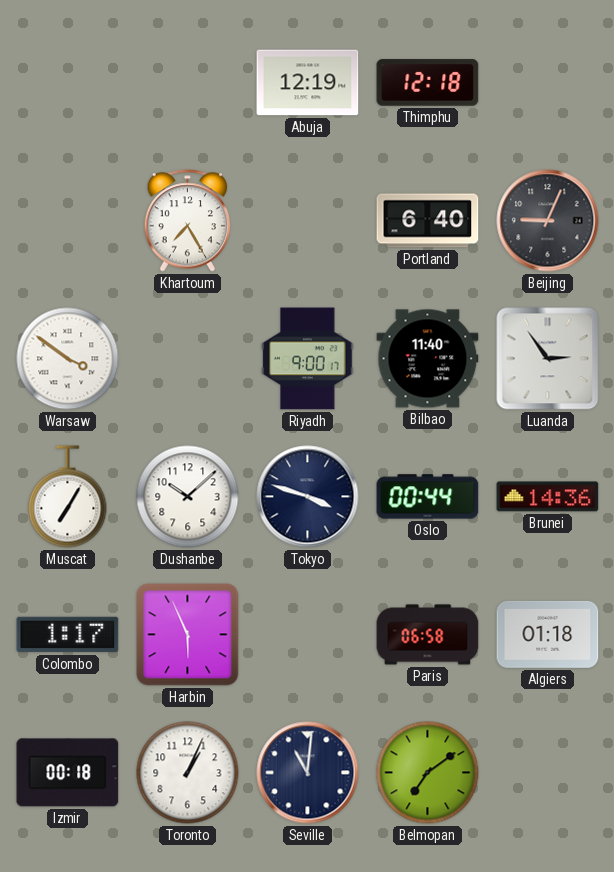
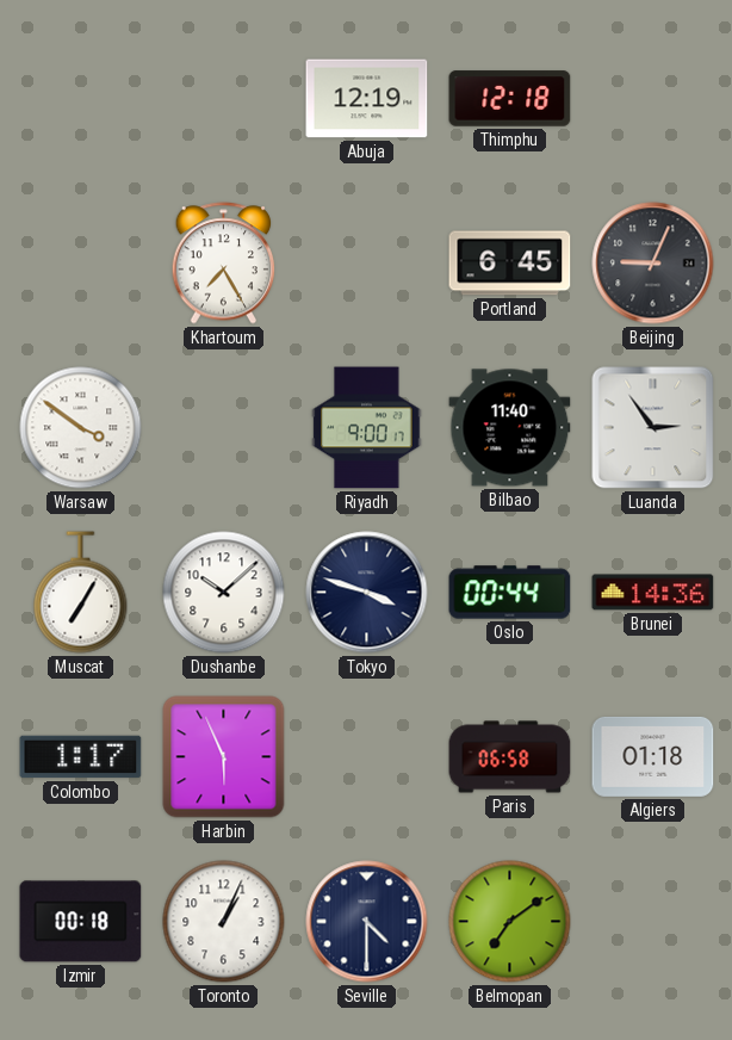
Portland: 6:40 -> 6:45
Seville: 11:01 -> 4:30
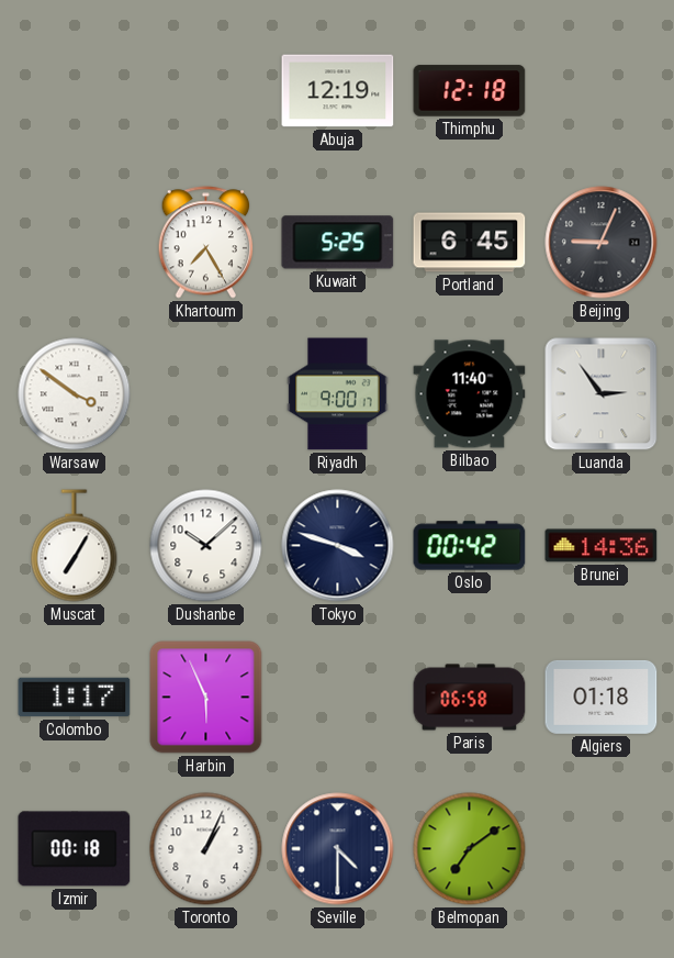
Kuwait: none -> 5:25
Oslo: 00:44 -> 00:42
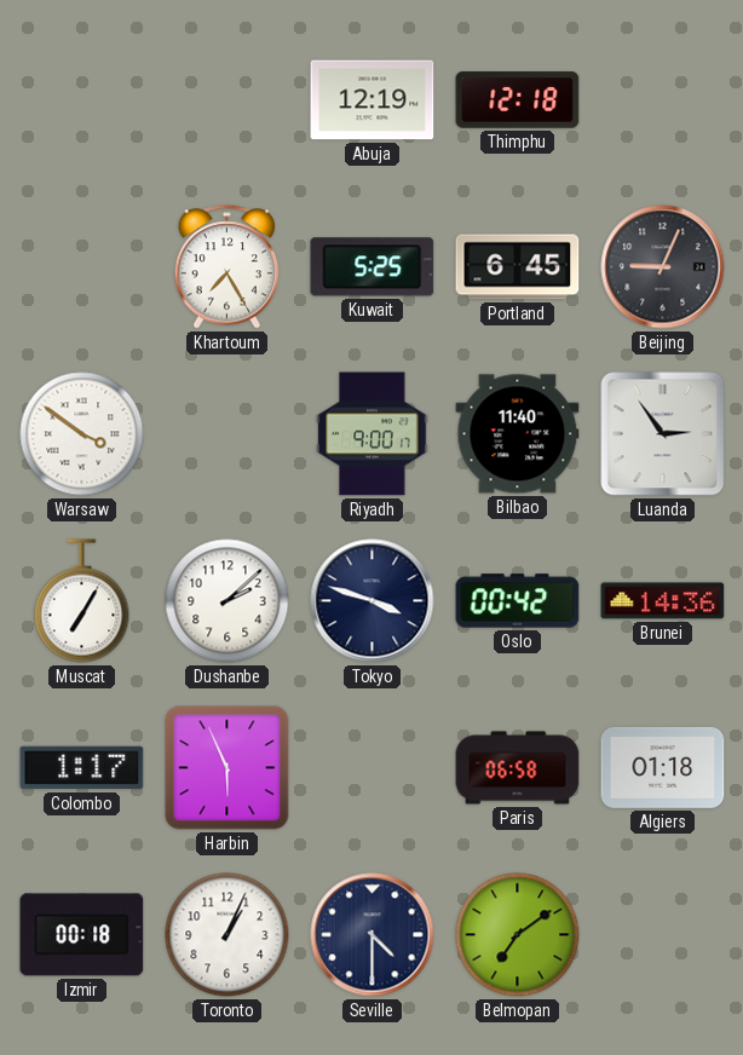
Dushanbe: 10:08 -> 2:08
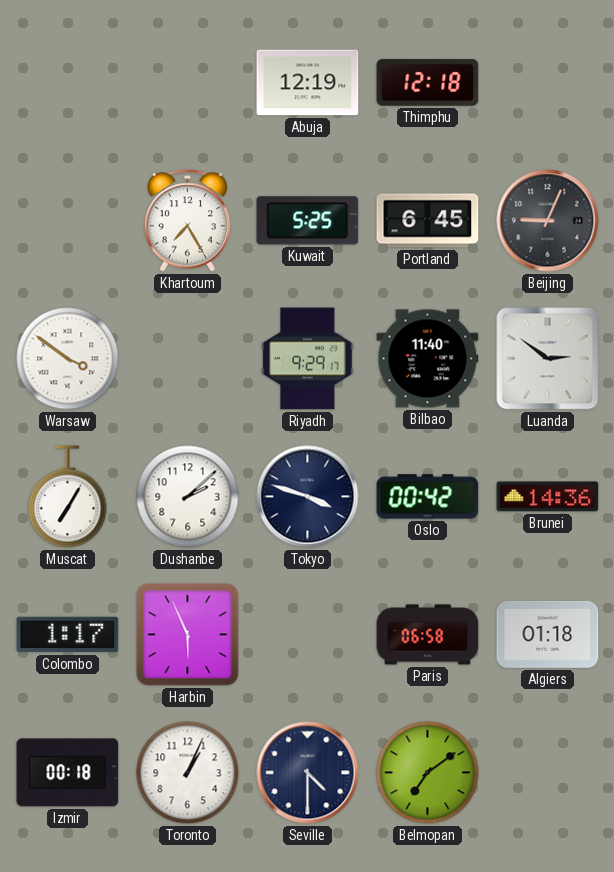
Riyadh: 9:00 -> 9:29
Luanda: 2:54 -> 2:51
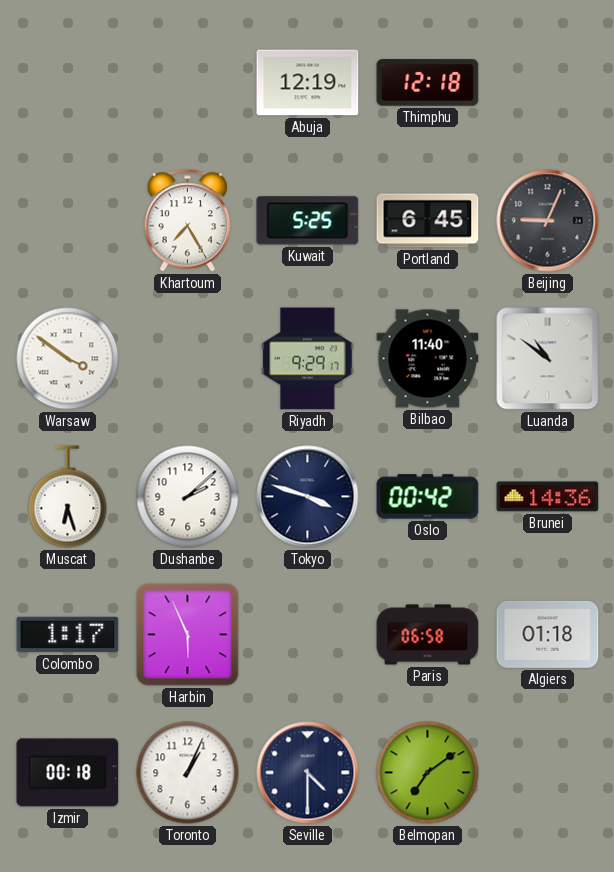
Luanda: 2:51 -> 10:51
Muscat: 7:05 -> 6:27
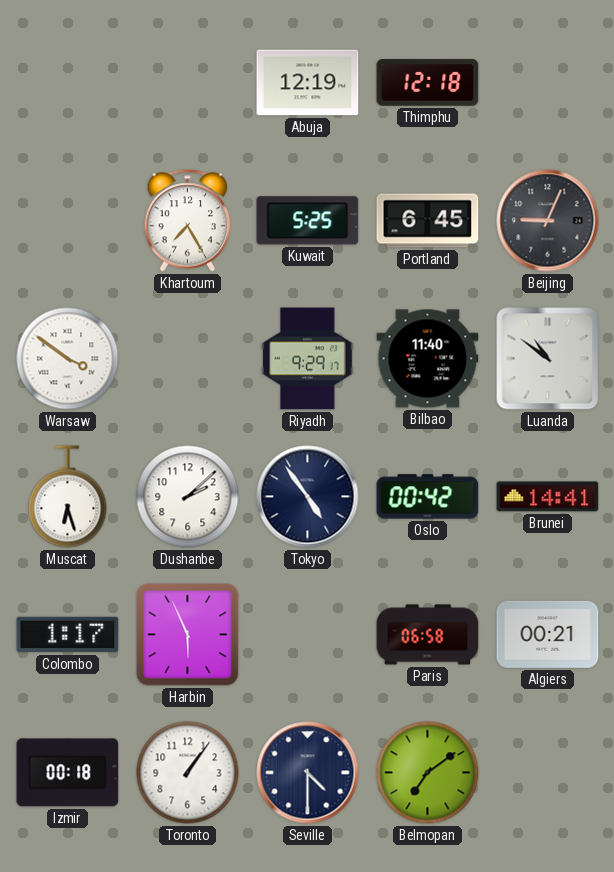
Tokyo: 3:48 -> 4:54
Brunei: 14:36 -> 14:41
Algiers: 01:18 -> 00:21
Toronto: 1:04 -> 1:06
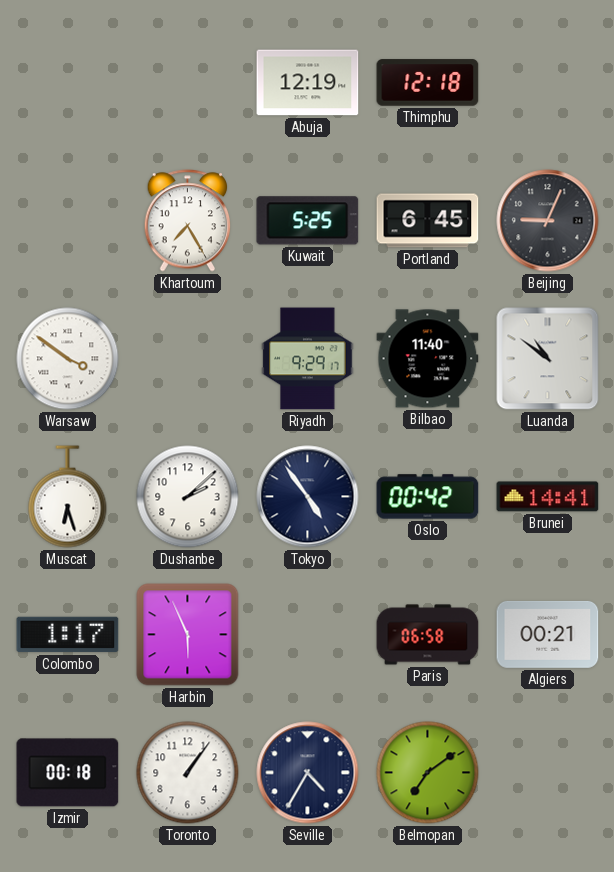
Seville: 4:30 -> 4:35
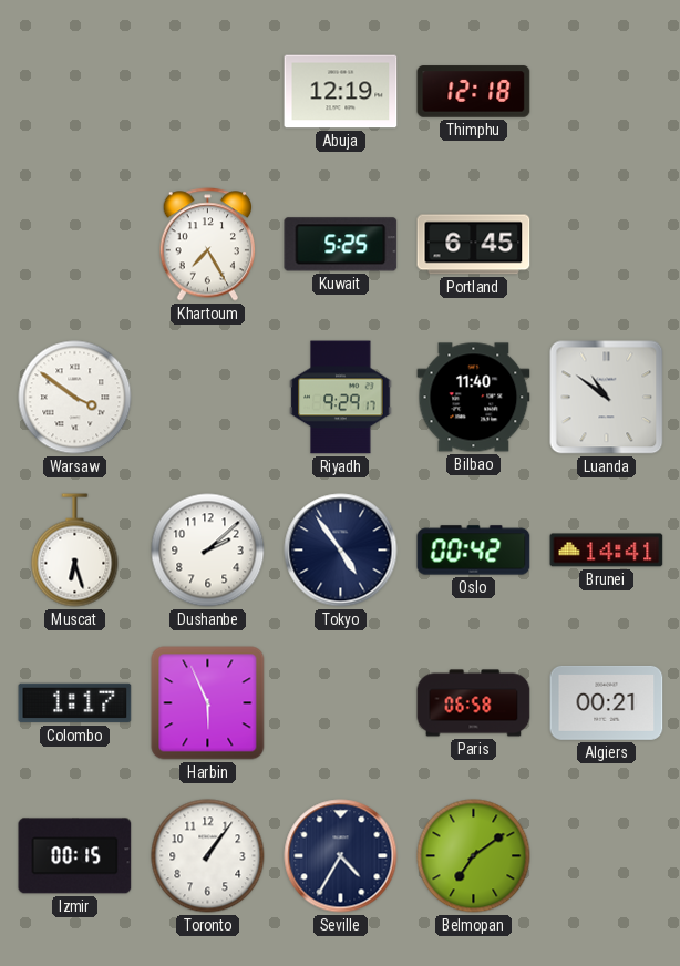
Beijing: 9:04 -> none
Izmir: 00:18 -> 00:15
